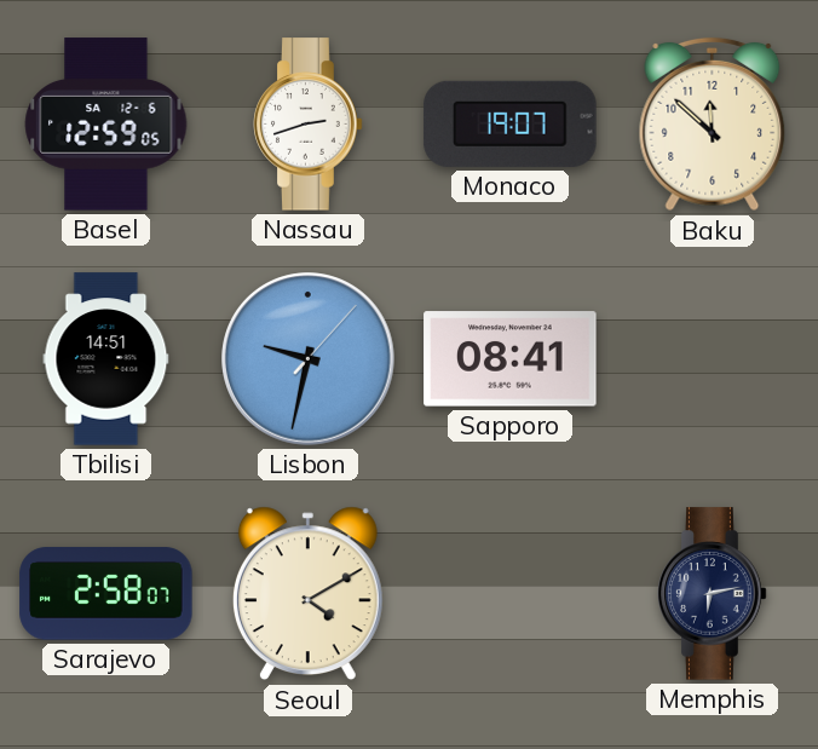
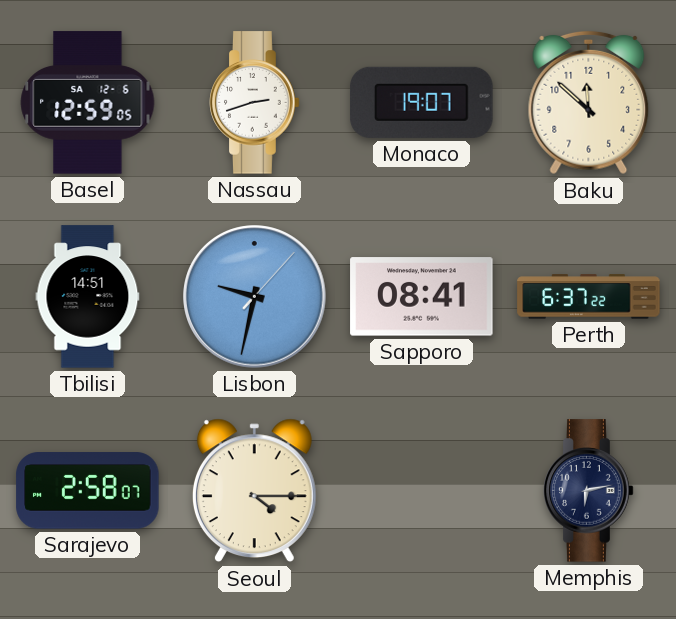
Perth: none -> 6:37
Seoul: 4:10 -> 4:15
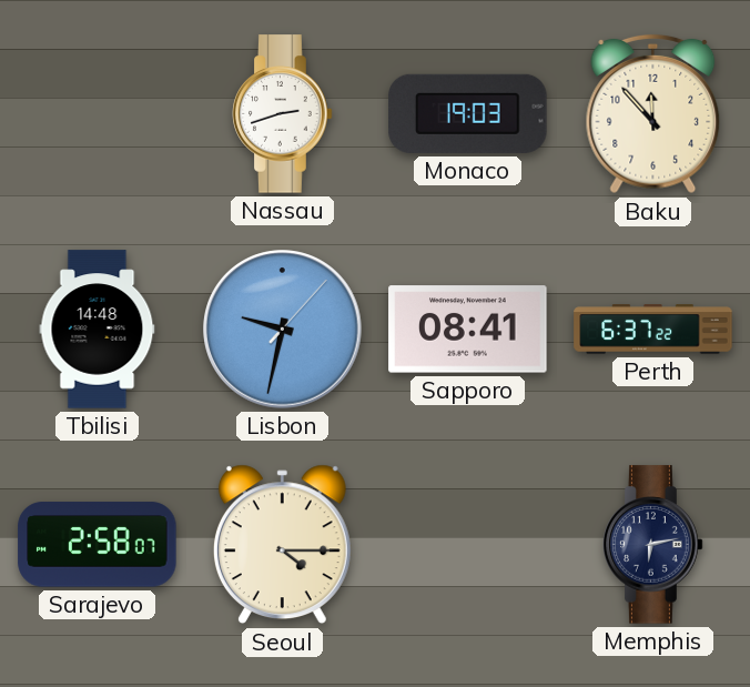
Basel: 12:59 -> none
Monaco: 19:07 -> 19:03
Baku: 11:52 -> 11:53
Tbilisi: 14:51 -> 14:48
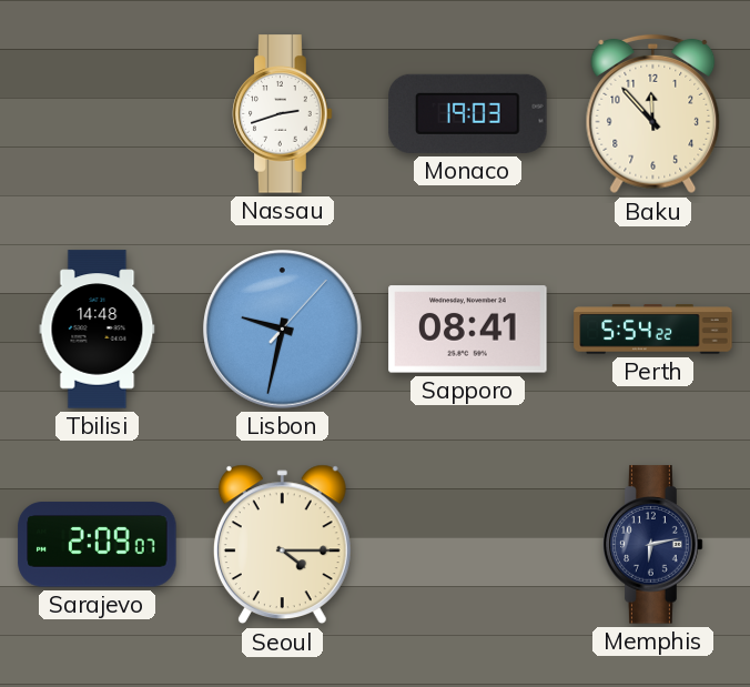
Perth: 6:37 -> 5:54
Sarajevo: 2:58 -> 2:09
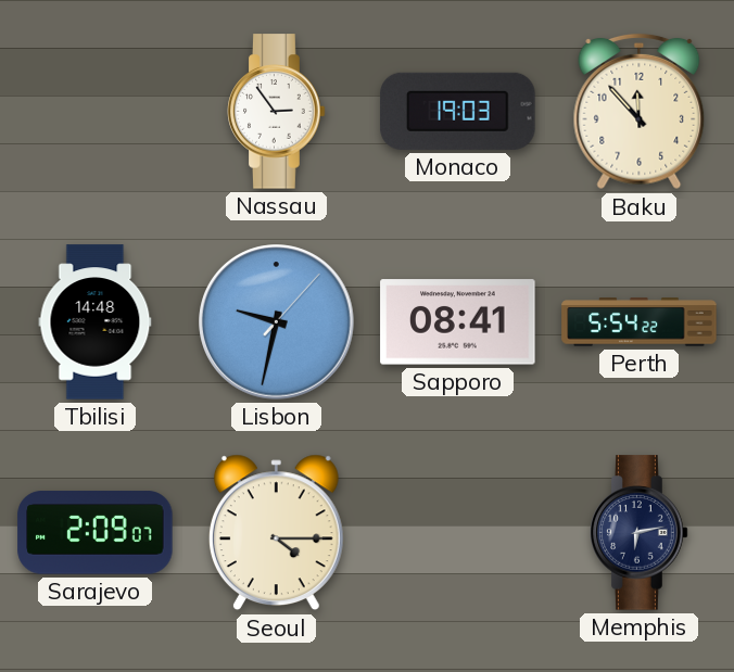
Nassau: 2:42 -> 2:54
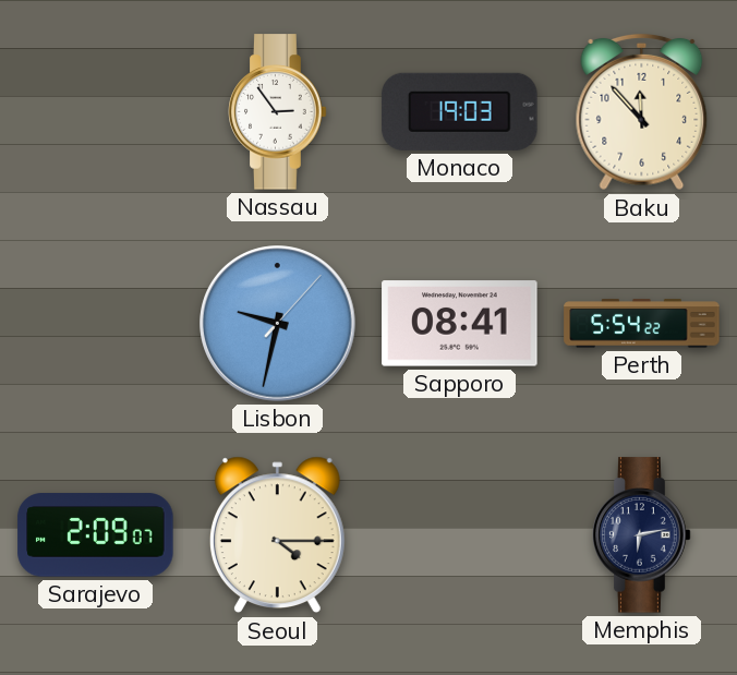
Tbilisi: 14:48 -> none
